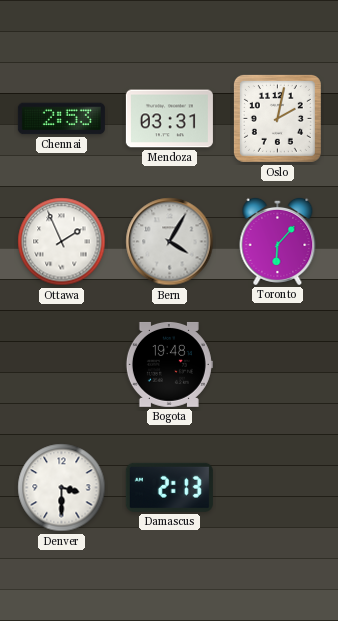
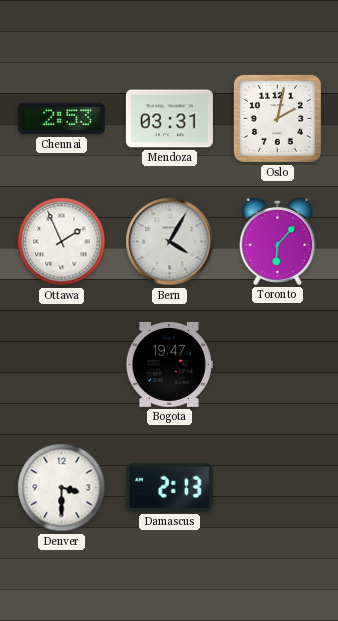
Bogota: 19:48 -> 19:47
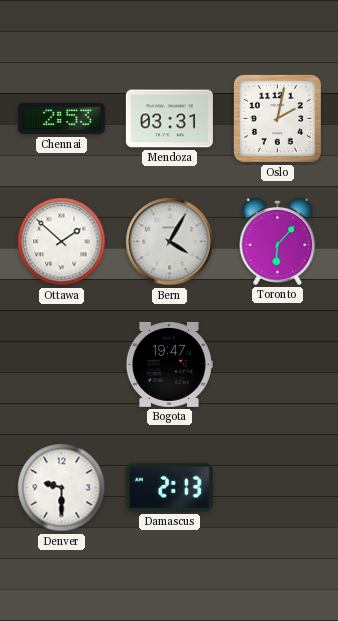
Ottawa: 1:56 -> 1:52
Denver: 3:30 -> 9:30
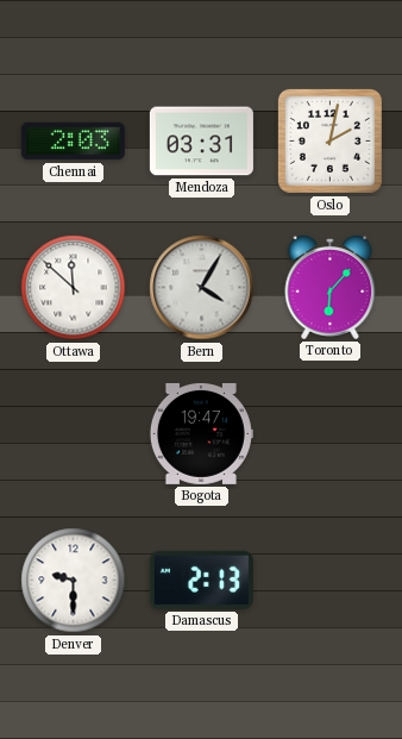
Chennai: 2:53 -> 2:03
Ottawa: 1:52 -> 11:52
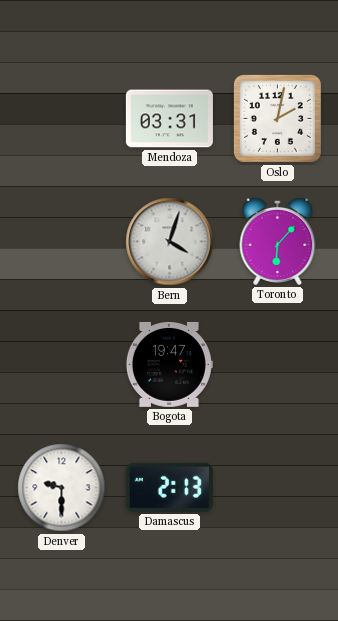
Chennai: 2:03 -> none
Ottawa: 11:52 -> none
Bern: 4:05 -> 4:03
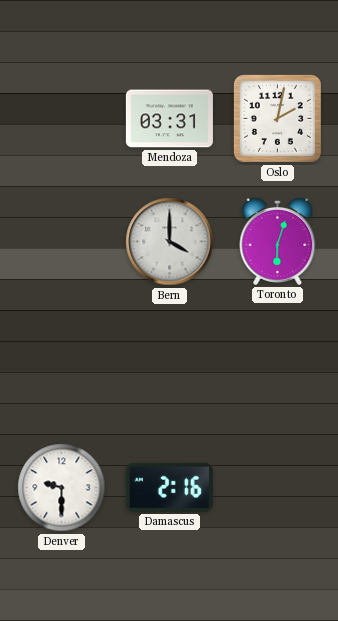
Bern: 4:03 -> 4:00
Toronto: 6:07 -> 6:03
Bogota: 19:47 -> none
Damascus: 2:13 -> 2:16
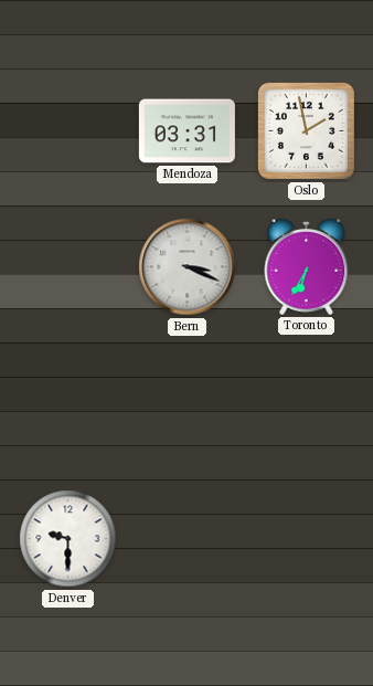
Oslo: 2:02 -> 1:58
Bern: 4:00 -> 3:19
Toronto: 6:03 -> 6:35
Damascus: 2:16 -> none
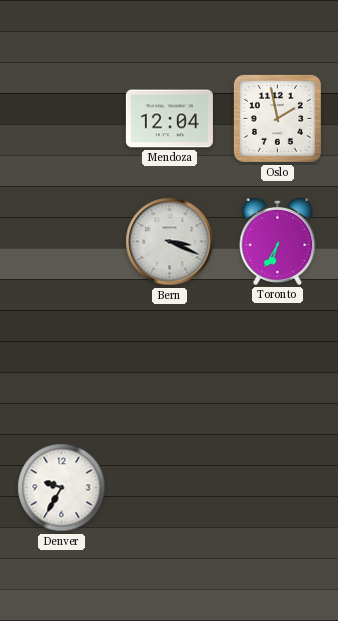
Mendoza: 03:31 -> 12:04
Denver: 9:30 -> 9:35
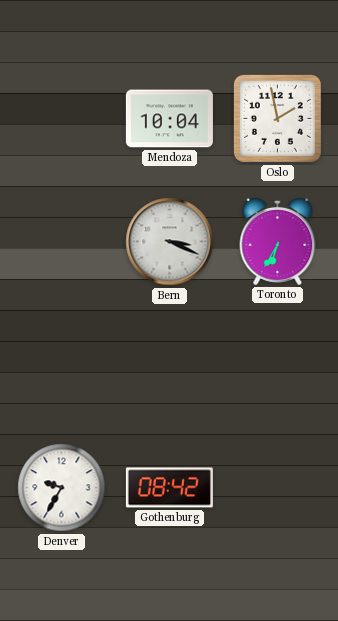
Mendoza: 12:04 -> 10:04
Gothenburg: none -> 08:42
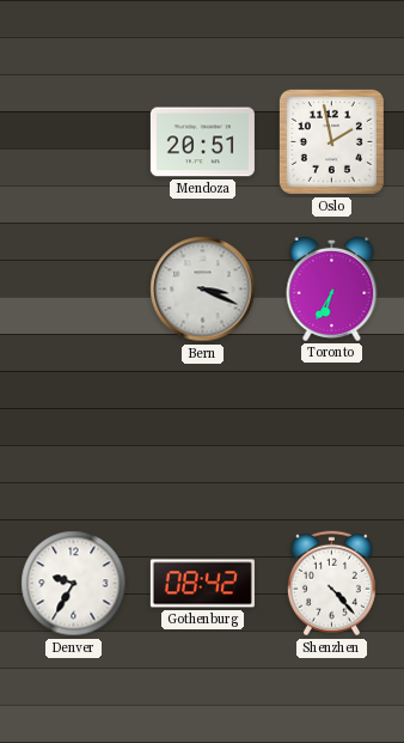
Mendoza: 10:04 -> 20:51
Shenzhen: none -> 4:23
